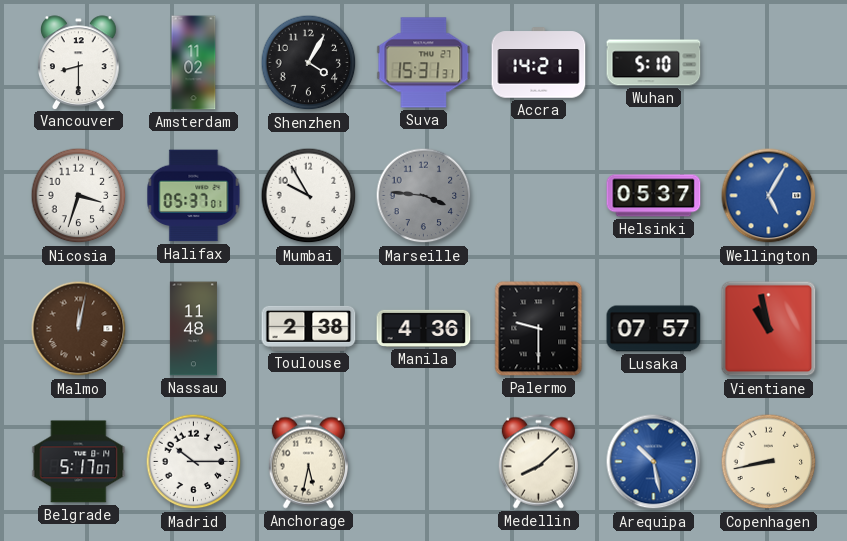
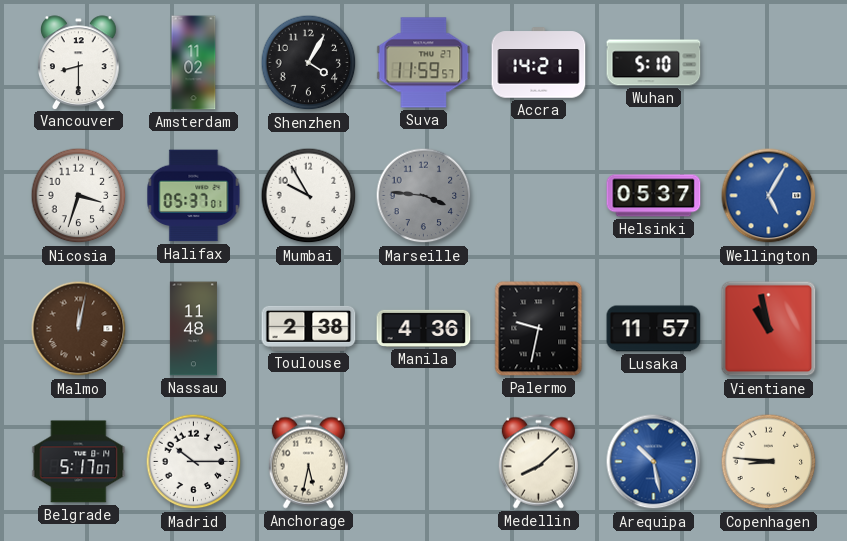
Suva: 15:31 -> 11:59
Palermo: 9:30 -> 9:32
Lusaka: 07:57 -> 11:57
Copenhagen: 8:43 -> 8:46
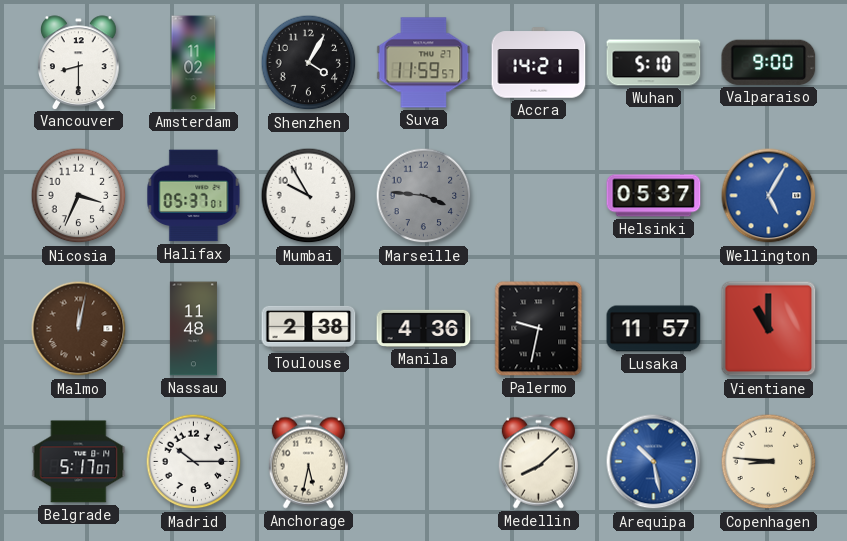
Valparaiso: none -> 9:00
Nicosia: 3:33 -> 3:34
Vientiane: 10:58 -> 11:00
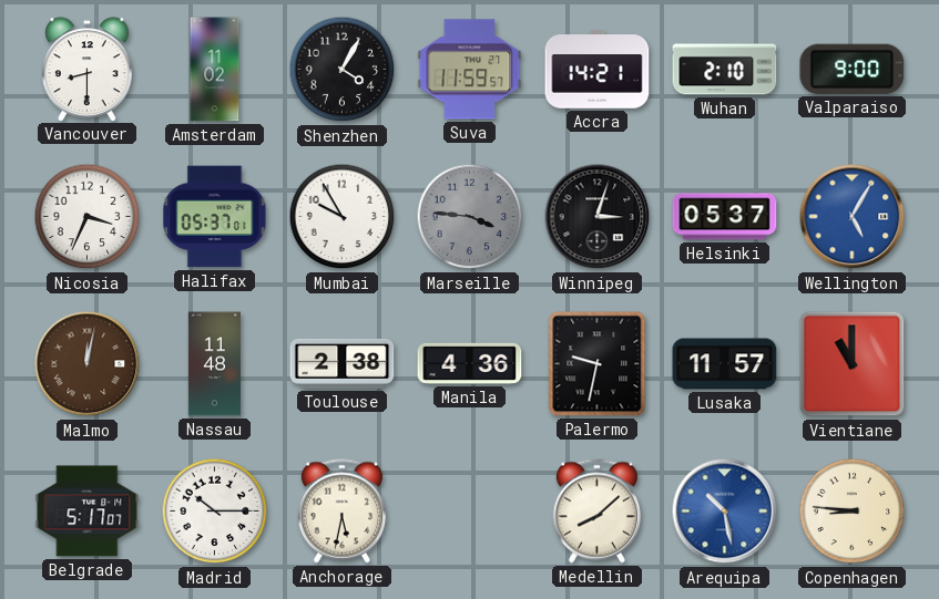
Wuhan: 5:10 -> 2:10
Winnipeg: none -> 3:03
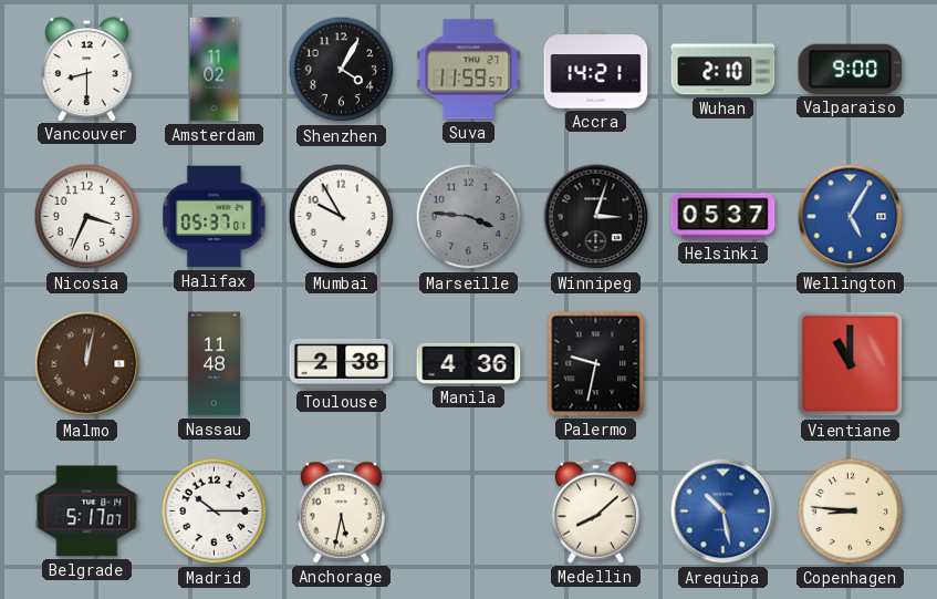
Lusaka: 11:57 -> none
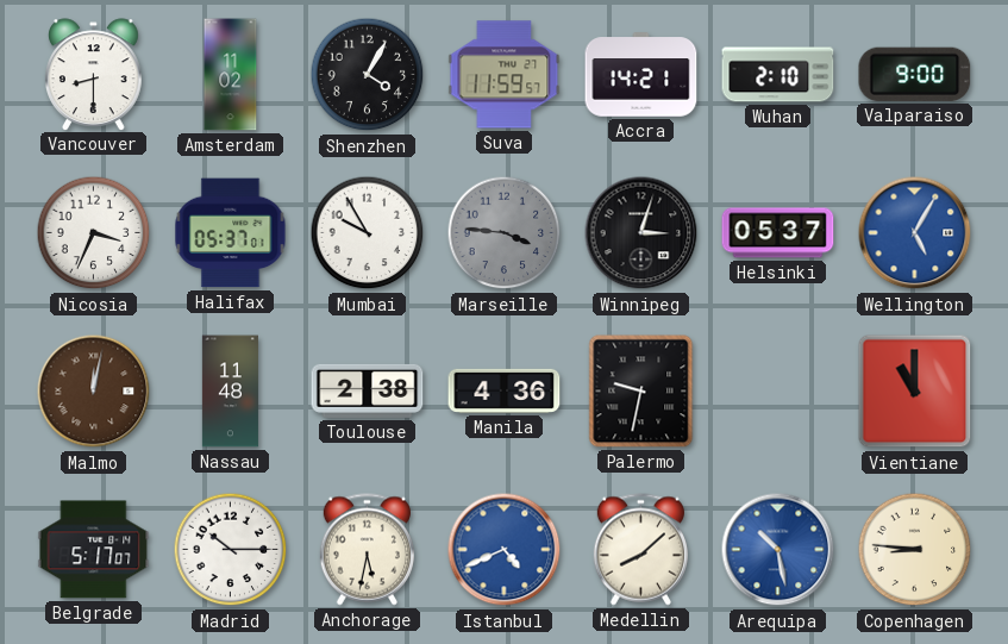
Istanbul: none -> 4:41
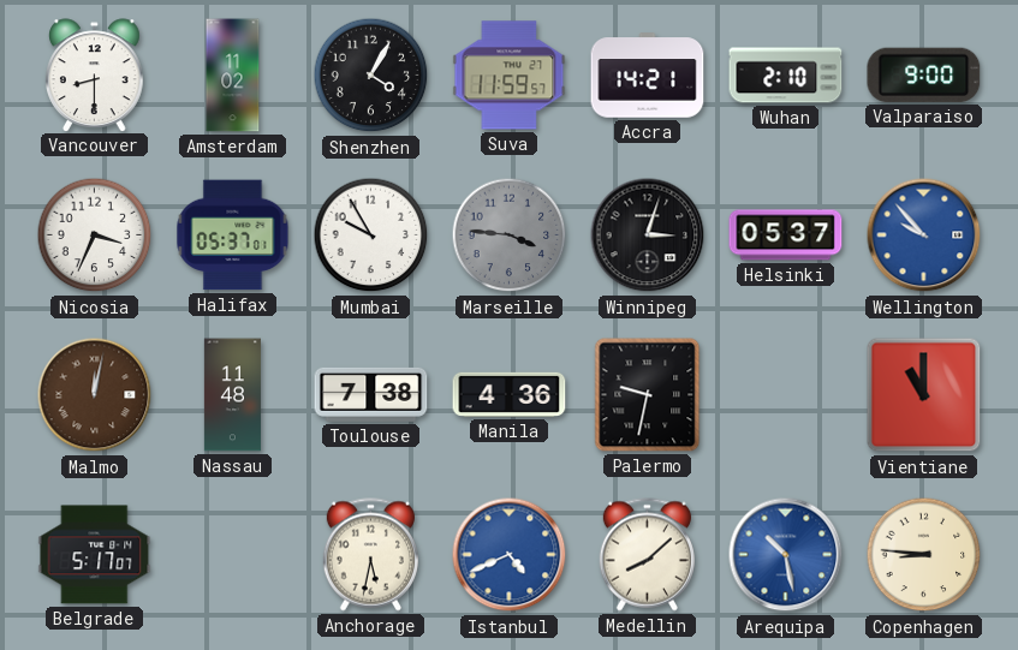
Wellington: 5:05 -> 9:53
Toulouse: 2:38 -> 7:38
Madrid: 10:15 -> none
